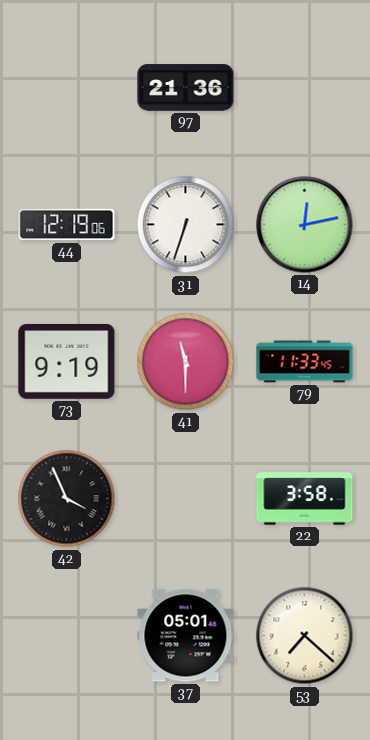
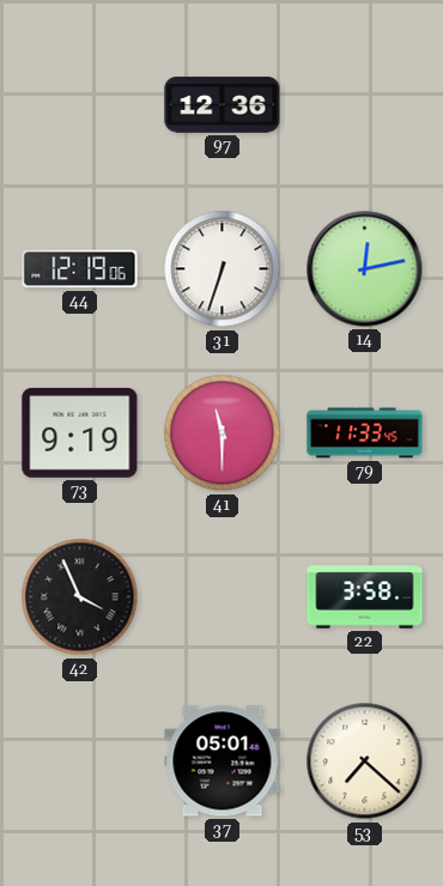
97: 21:36 -> 12:36
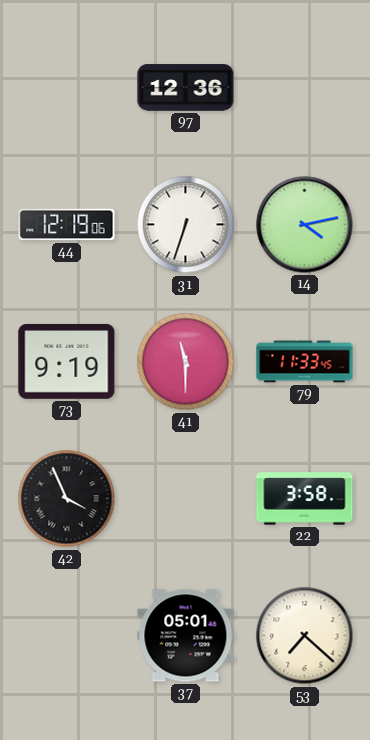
14: 12:13 -> 4:13
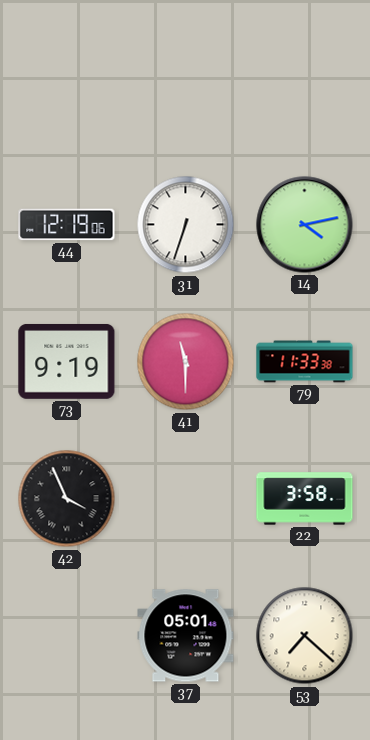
97: 12:36 -> none
79: 11:33:45 -> 11:33:38
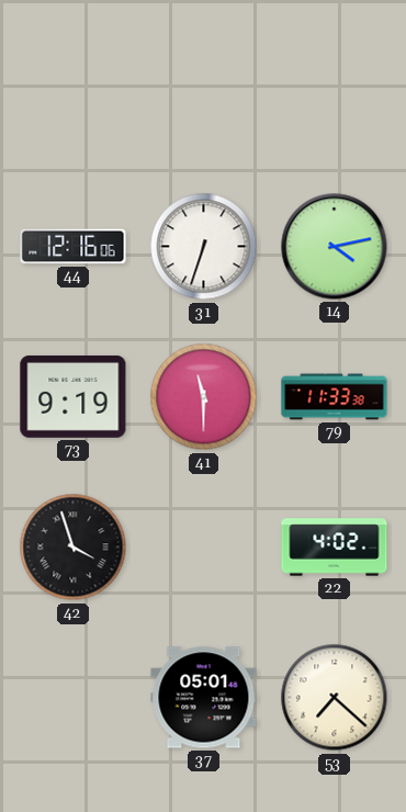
44: 12:19 -> 12:16
42: 3:56 -> 3:57
22: 3:58 -> 4:02
